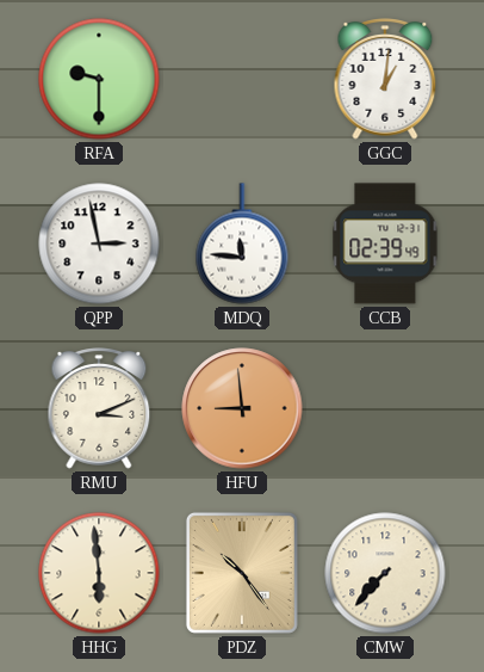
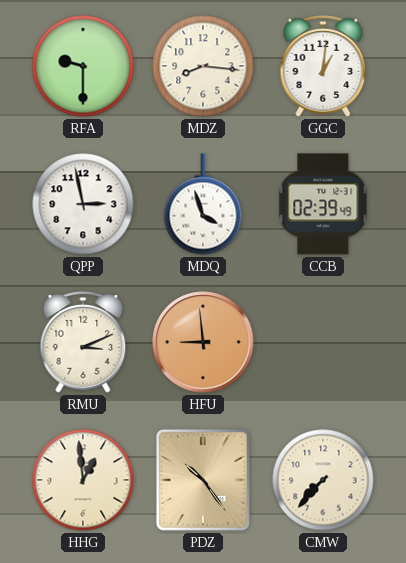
MDZ: none -> 8:16
MDQ: 11:46 -> 3:57
HHG: 5:59 -> 12:59
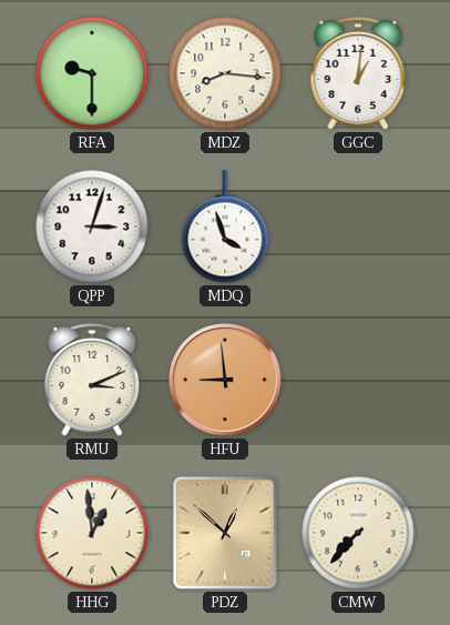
QPP: 2:58 -> 3:03
CCB: 02:39 -> none
PDZ: 10:24 -> 12:52
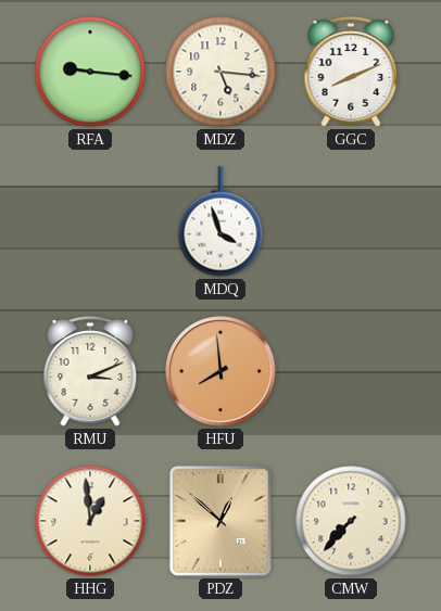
RFA: 9:30 -> 9:16
MDZ: 8:16 -> 5:16
GGC: 1:01 -> 8:11
QPP: 3:03 -> none
HFU: 8:59 -> 7:59
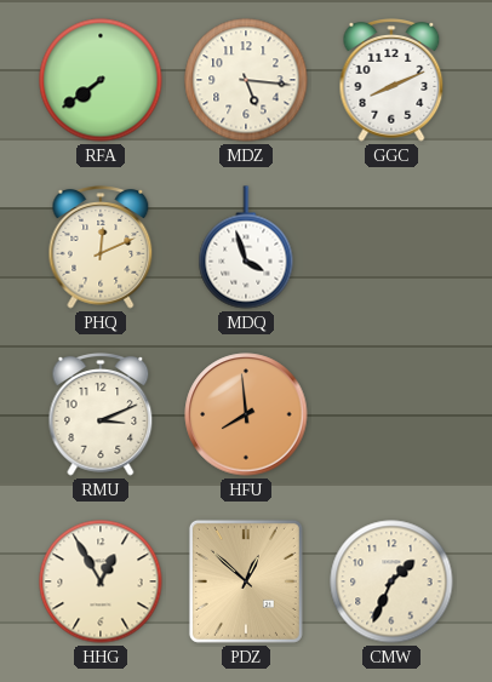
RFA: 9:16 -> 7:39
PHQ: none -> 12:11
HHG: 12:59 -> 12:55
CMW: 7:37 -> 1:34
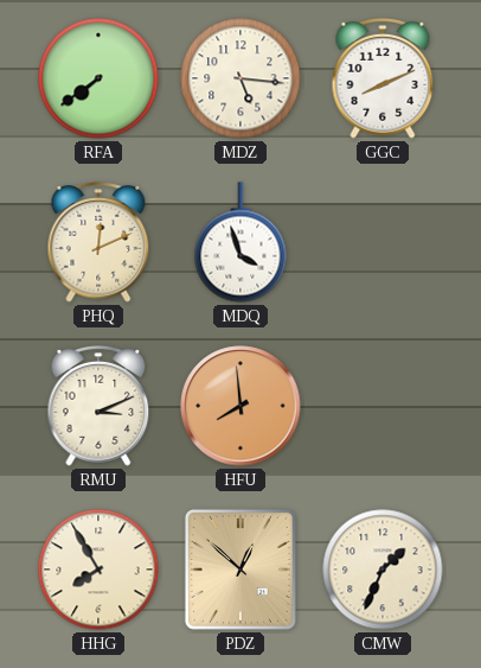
HHG: 12:55 -> 7:55
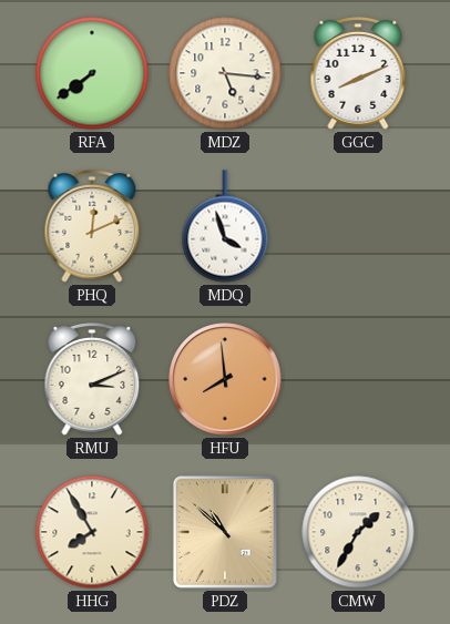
PDZ: 12:52 -> 10:52
CMW: 1:34 -> 1:35
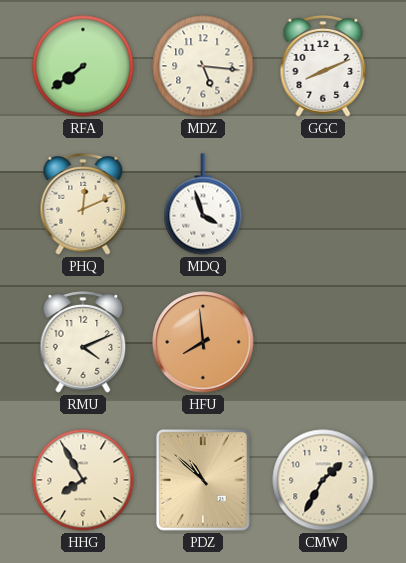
RMU: 3:11 -> 4:11
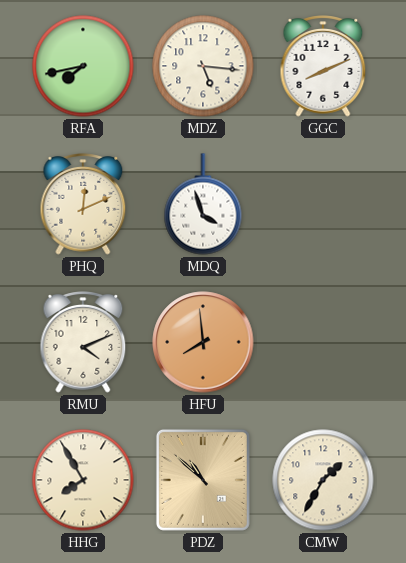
RFA: 7:39 -> 7:43
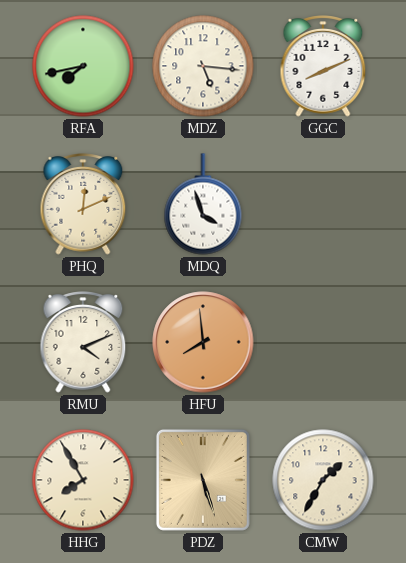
PDZ: 10:52 -> 5:27
